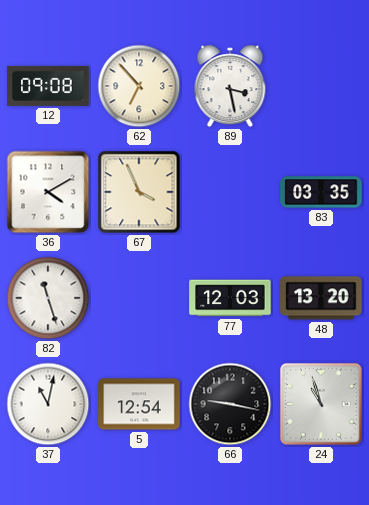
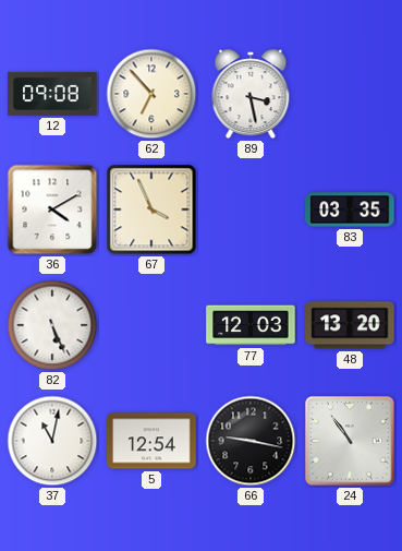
82: 11:27 -> 5:26
24: 10:57 -> 10:54
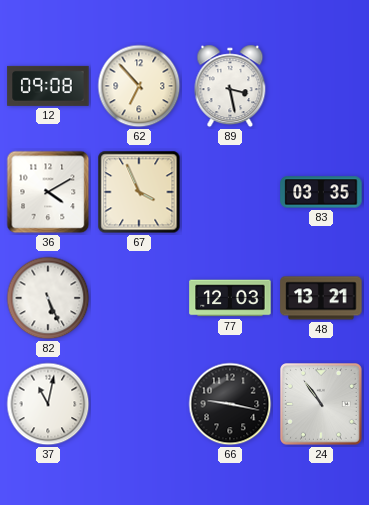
48: 13:20 -> 13:21
5: 12:54 -> none
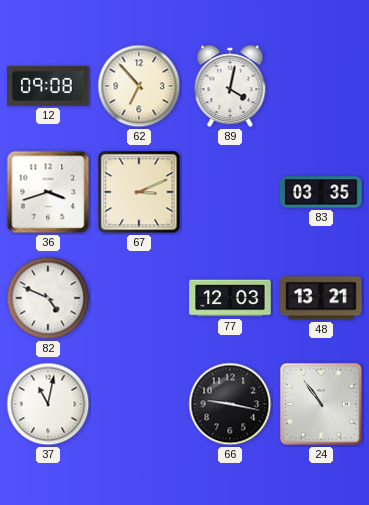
89: 3:28 -> 4:02
36: 4:10 -> 3:42
67: 3:56 -> 3:11
82: 5:26 -> 4:49
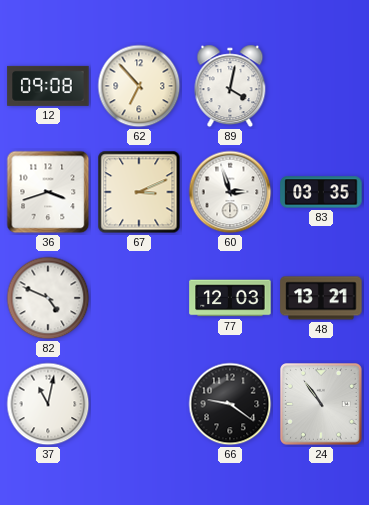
60: none -> 2:57
66: 9:17 -> 9:21
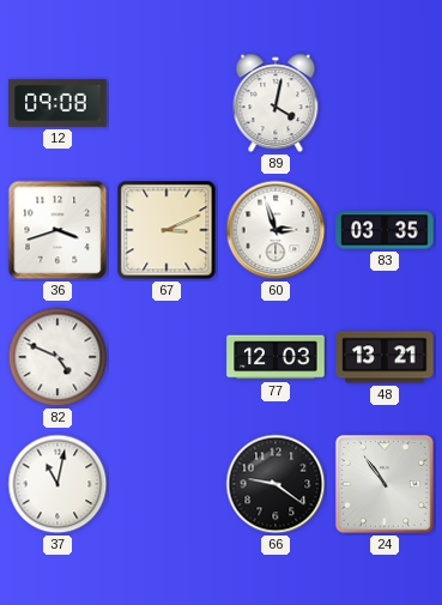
62: 6:53 -> none
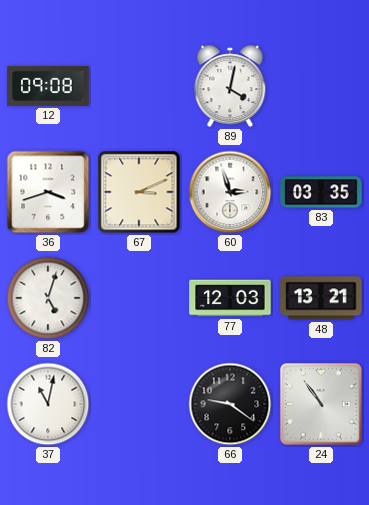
82: 4:49 -> 5:03
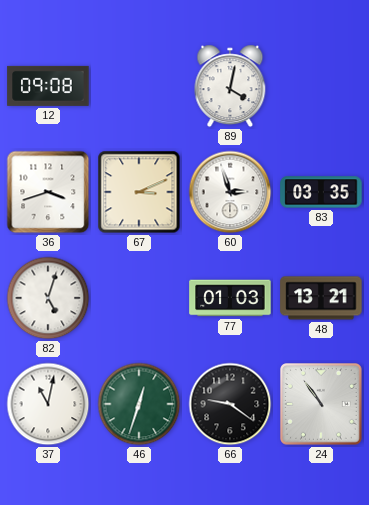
77: 12:03 -> 01:03
46: none -> 12:33
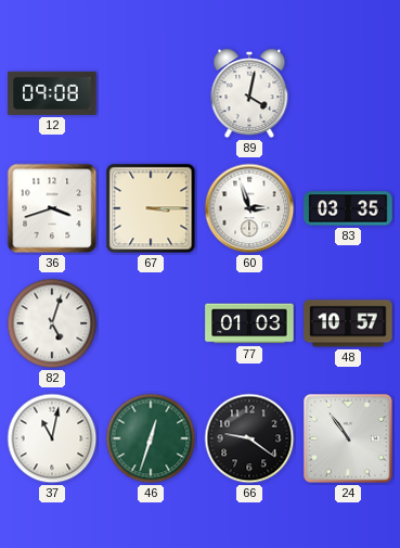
67: 3:11 -> 3:15
48: 13:21 -> 10:57
